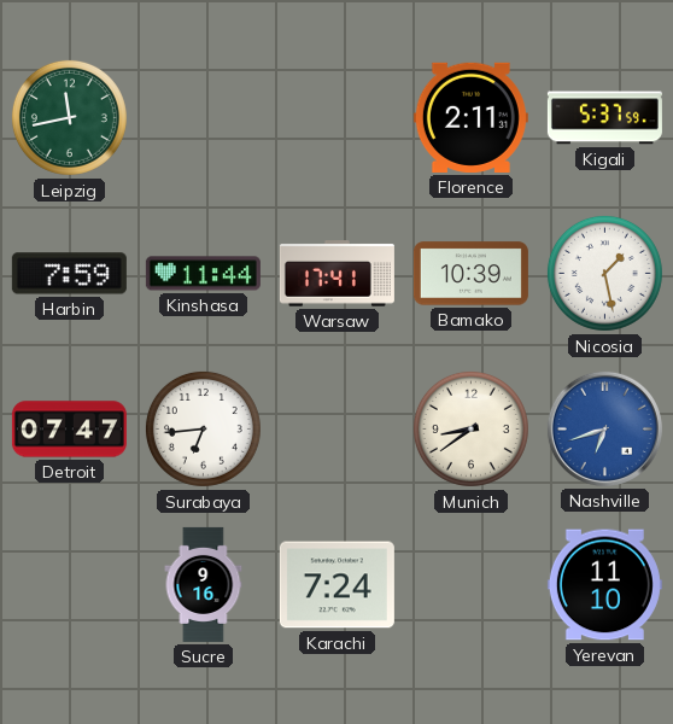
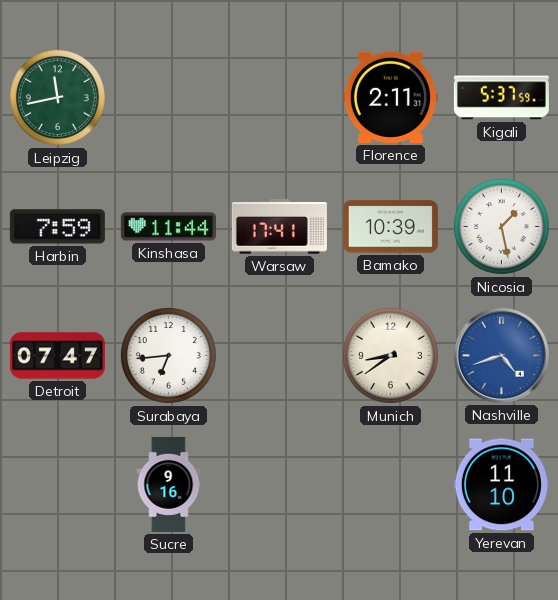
Nashville: 6:42 -> 4:42
Karachi: 7:24 -> none
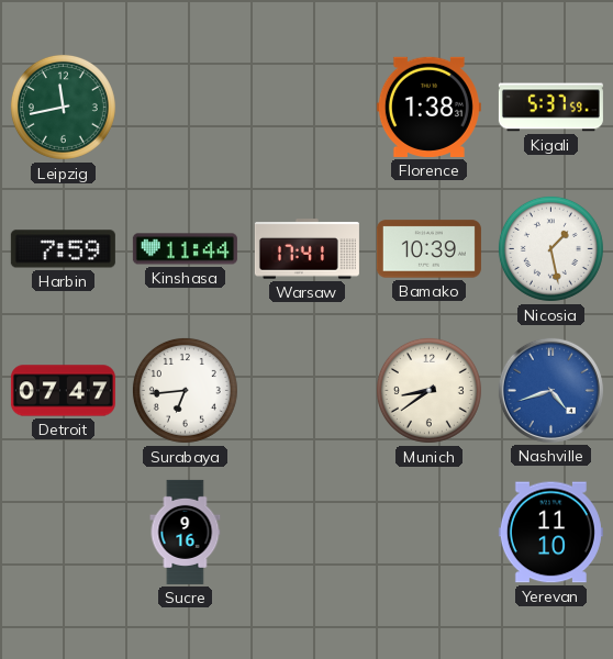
Florence: 2:11 -> 1:38
